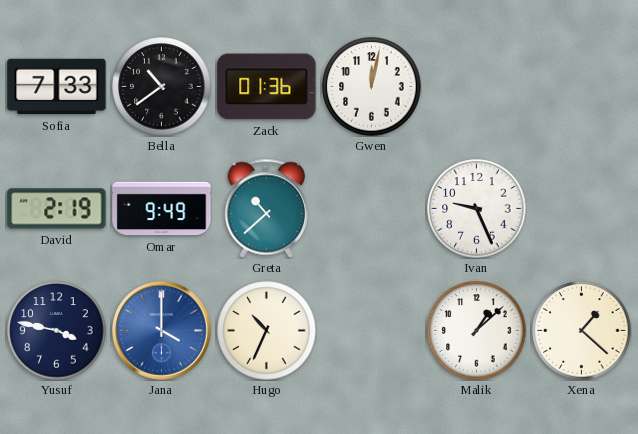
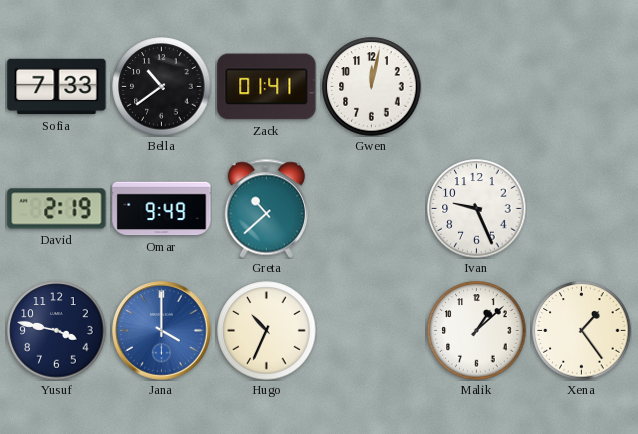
Zack: 01:36 -> 01:41
Xena: 1:22 -> 1:24
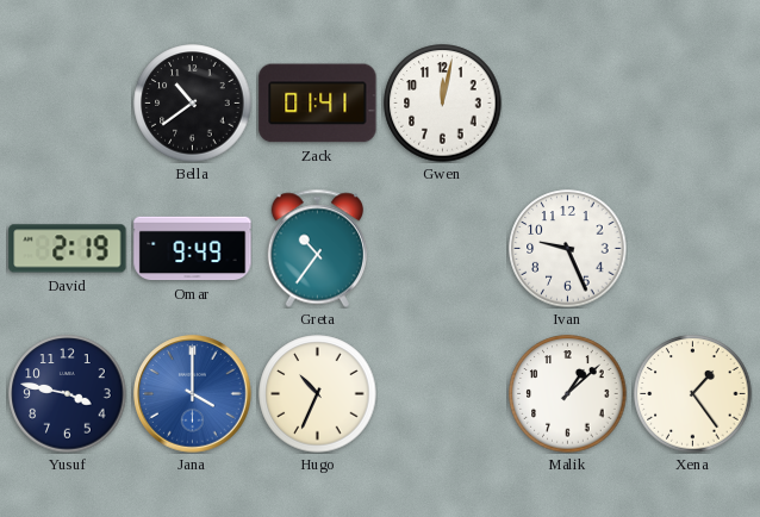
Sofia: 7:33 -> none
Greta: 10:38 -> 10:36
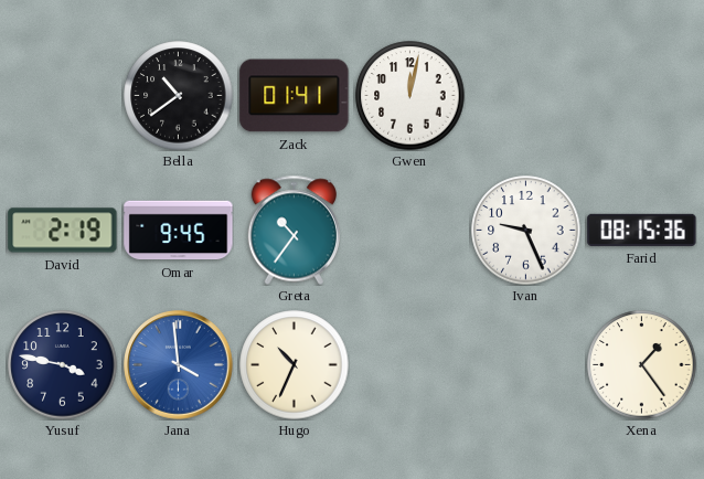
Omar: 9:49 -> 9:45
Farid: none -> 08:15
Jana: 4:00 -> 3:59
Malik: 1:08 -> none
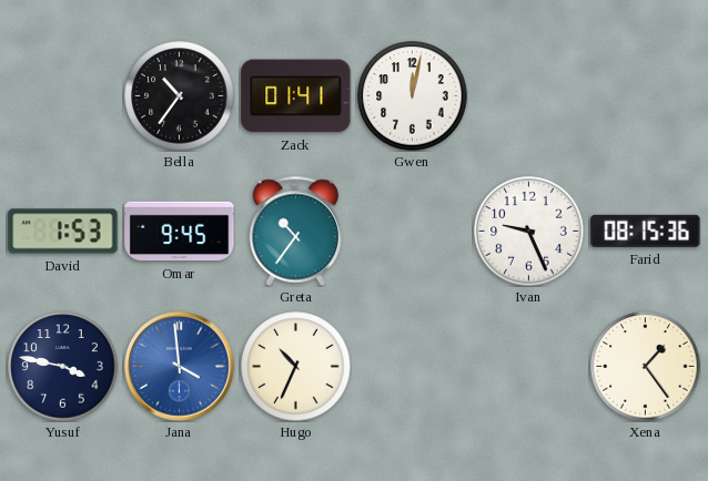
Bella: 10:39 -> 10:36
David: 2:19 -> 1:53
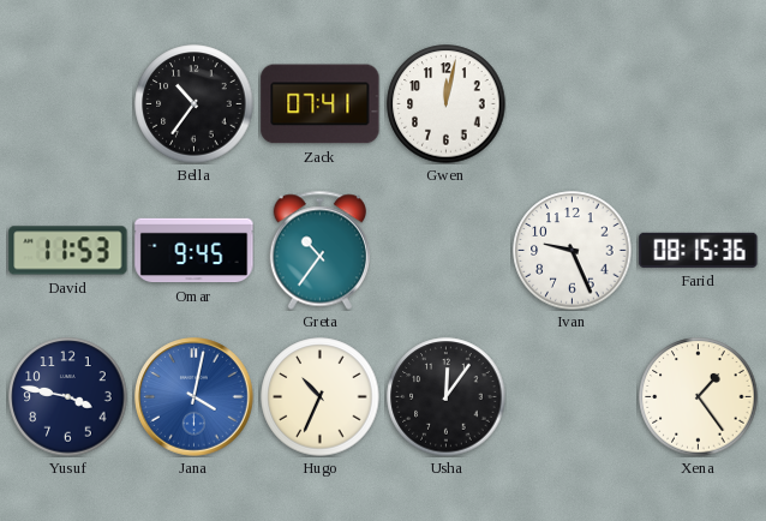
Zack: 01:41 -> 07:41
David: 1:53 -> 11:53
Jana: 3:59 -> 4:02
Usha: none -> 12:06
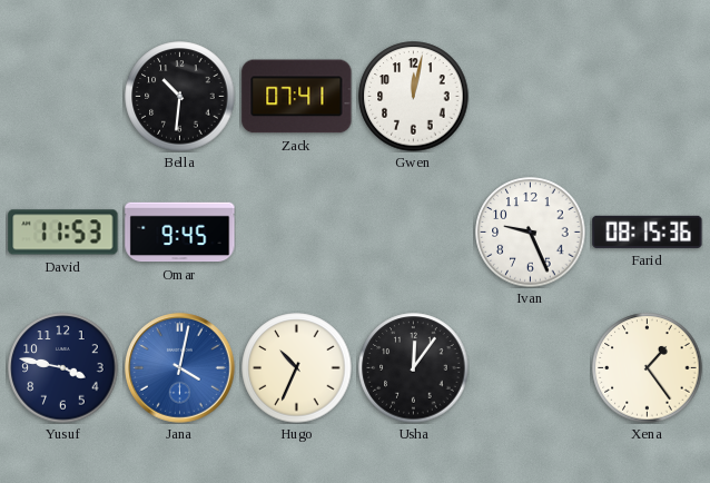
Bella: 10:36 -> 10:31
Greta: 10:36 -> none
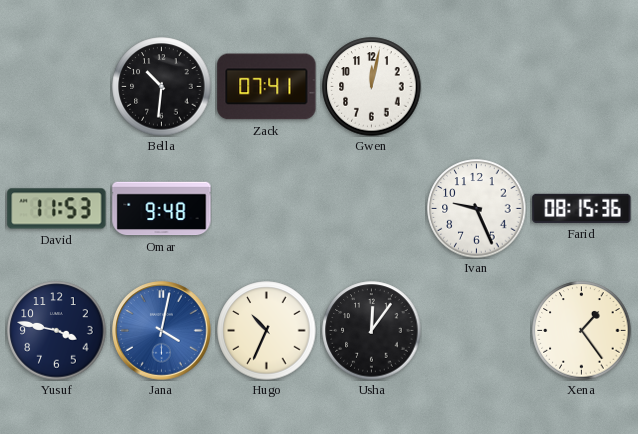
Omar: 9:45 -> 9:48
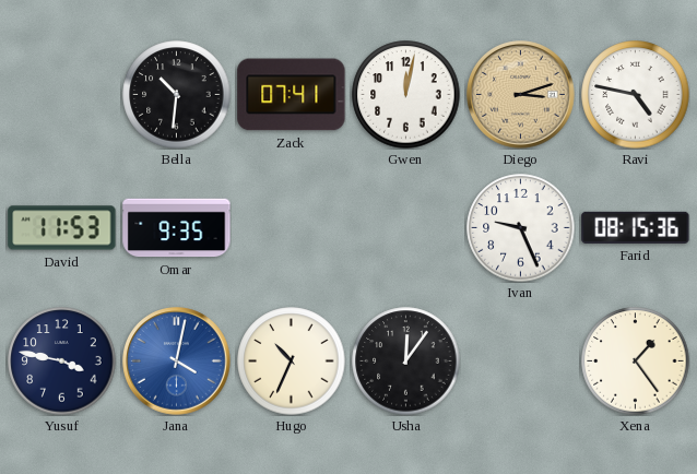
Diego: none -> 3:12
Ravi: none -> 4:47
Omar: 9:48 -> 9:35
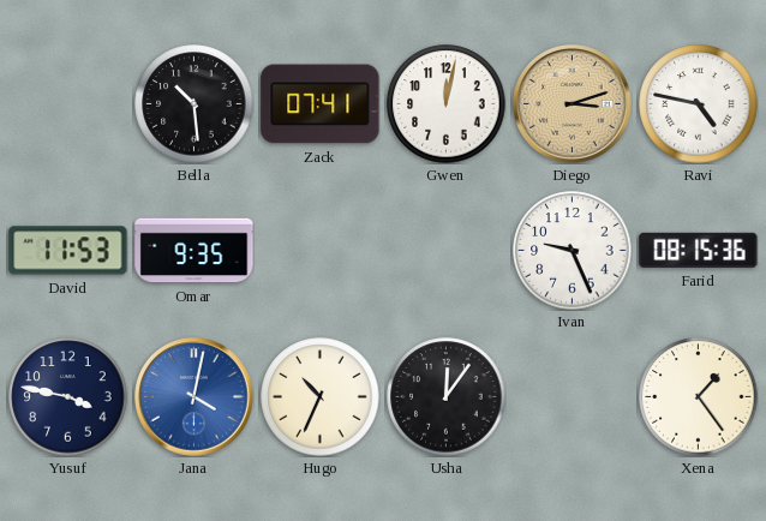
Bella: 10:31 -> 10:29
